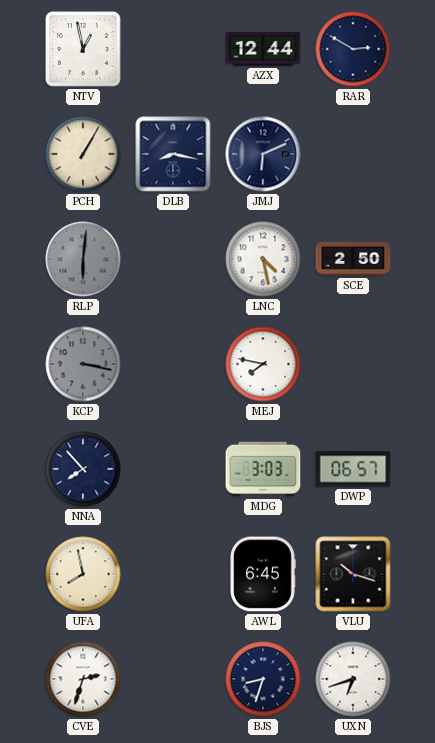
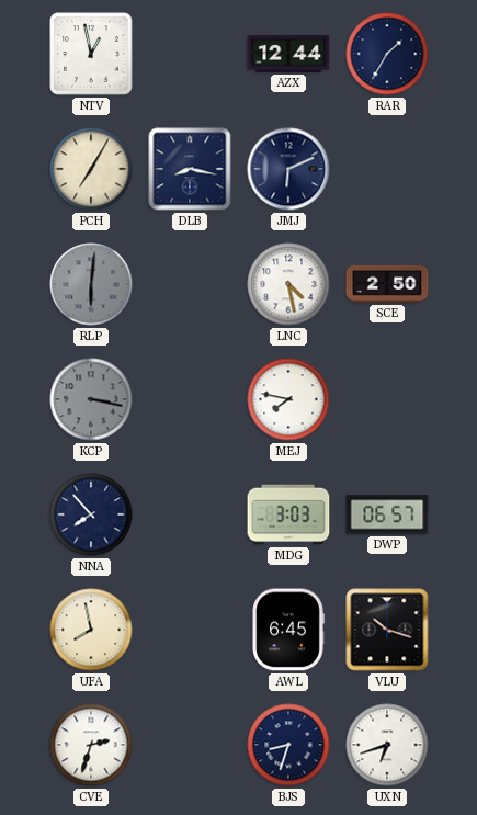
RAR: 2:50 -> 1:35
PCH: 1:05 -> 7:05
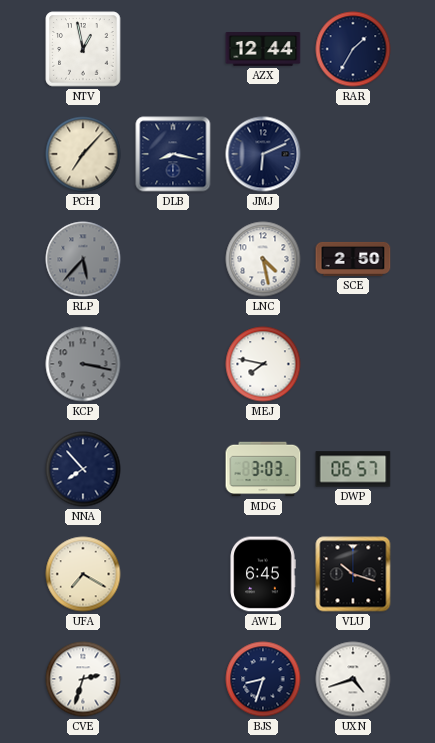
PCH: 7:05 -> 7:07
RLP: 6:01 -> 5:37
UFA: 7:58 -> 7:20
UXN: 6:42 -> 4:42
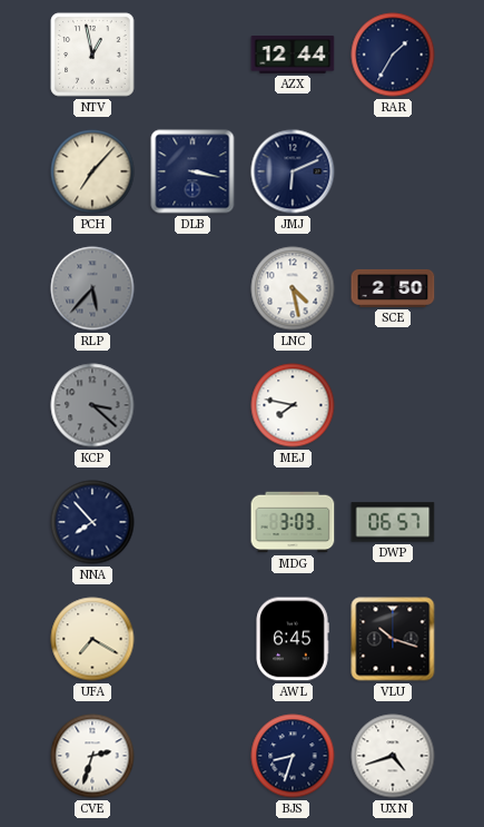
DLB: 8:17 -> 3:17
KCP: 3:17 -> 3:22
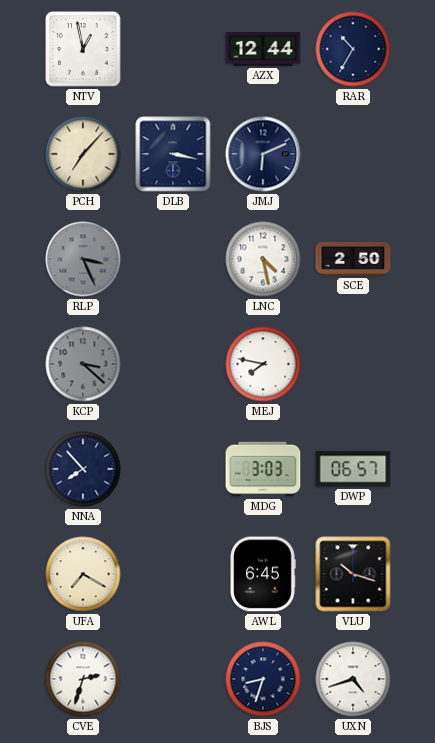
RAR: 1:35 -> 10:35
RLP: 5:37 -> 3:26
